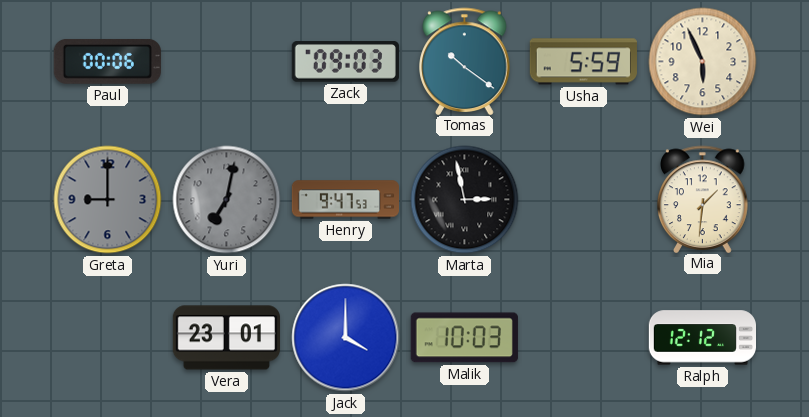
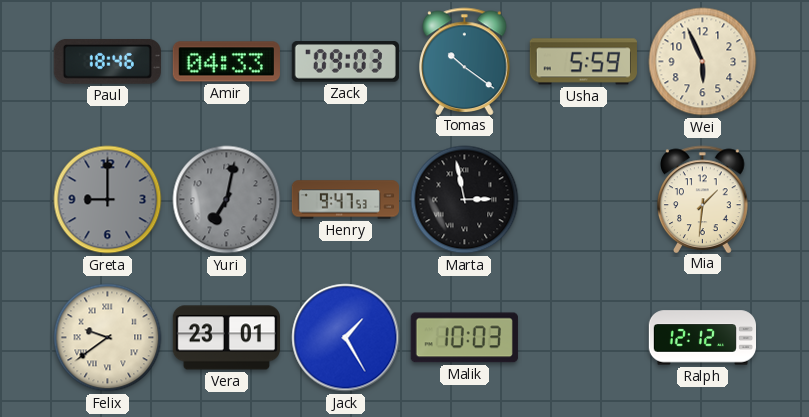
Paul: 00:06 -> 18:46
Amir: none -> 04:33
Felix: none -> 9:39
Jack: 4:00 -> 1:25
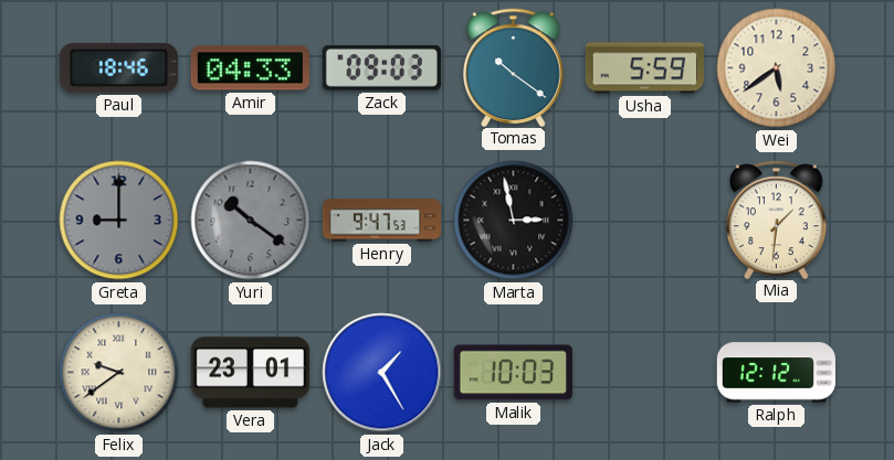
Wei: 5:56 -> 5:39
Yuri: 7:02 -> 10:21
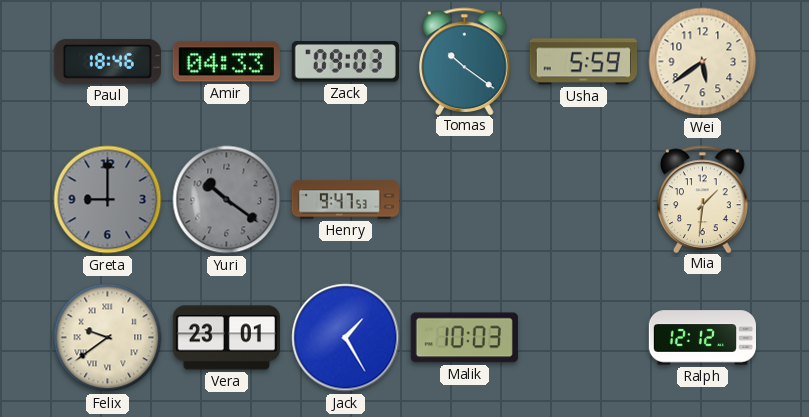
Marta: 2:58 -> none
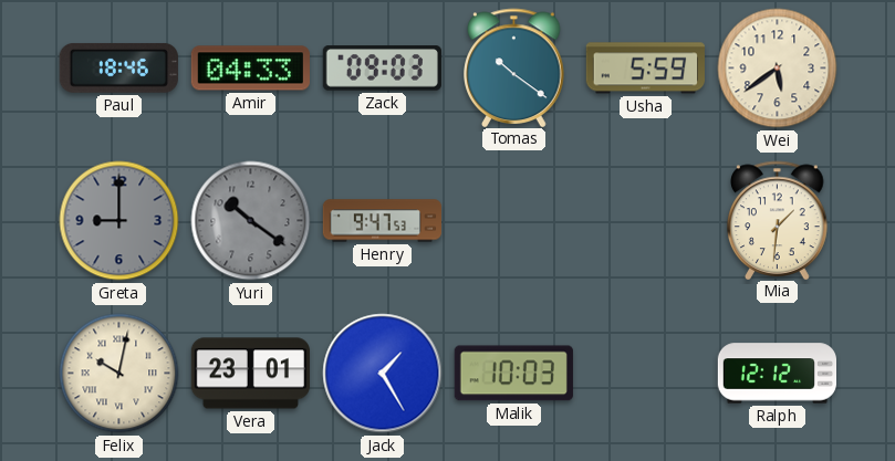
Felix: 9:39 -> 10:02
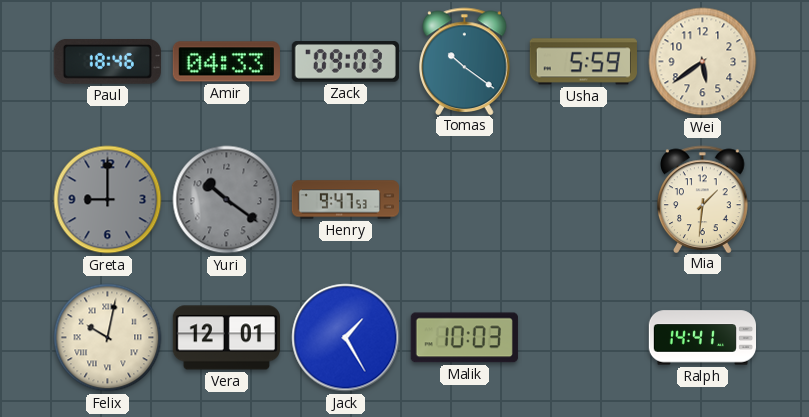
Vera: 23:01 -> 12:01
Ralph: 12:12 -> 14:41
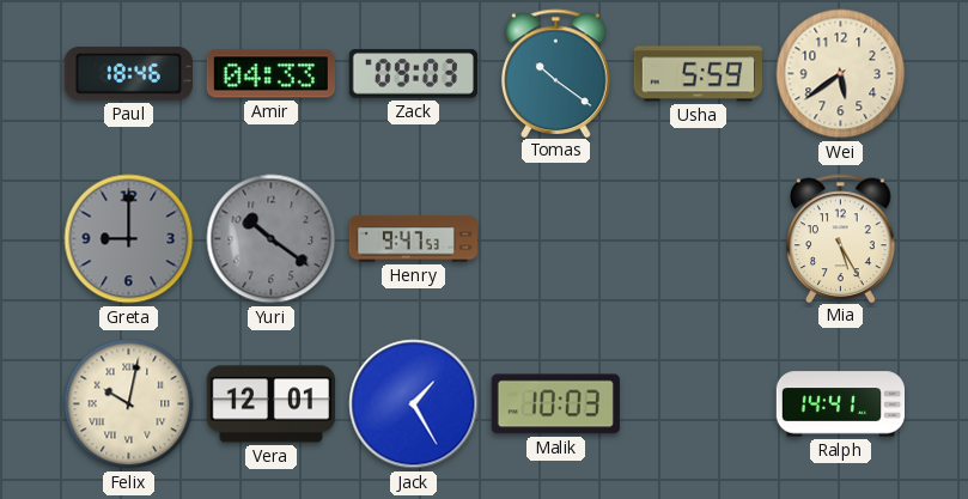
Mia: 1:31 -> 5:25
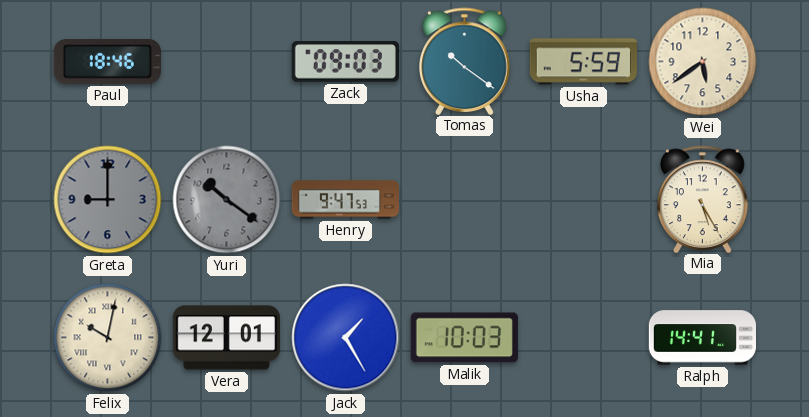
Amir: 04:33 -> none
